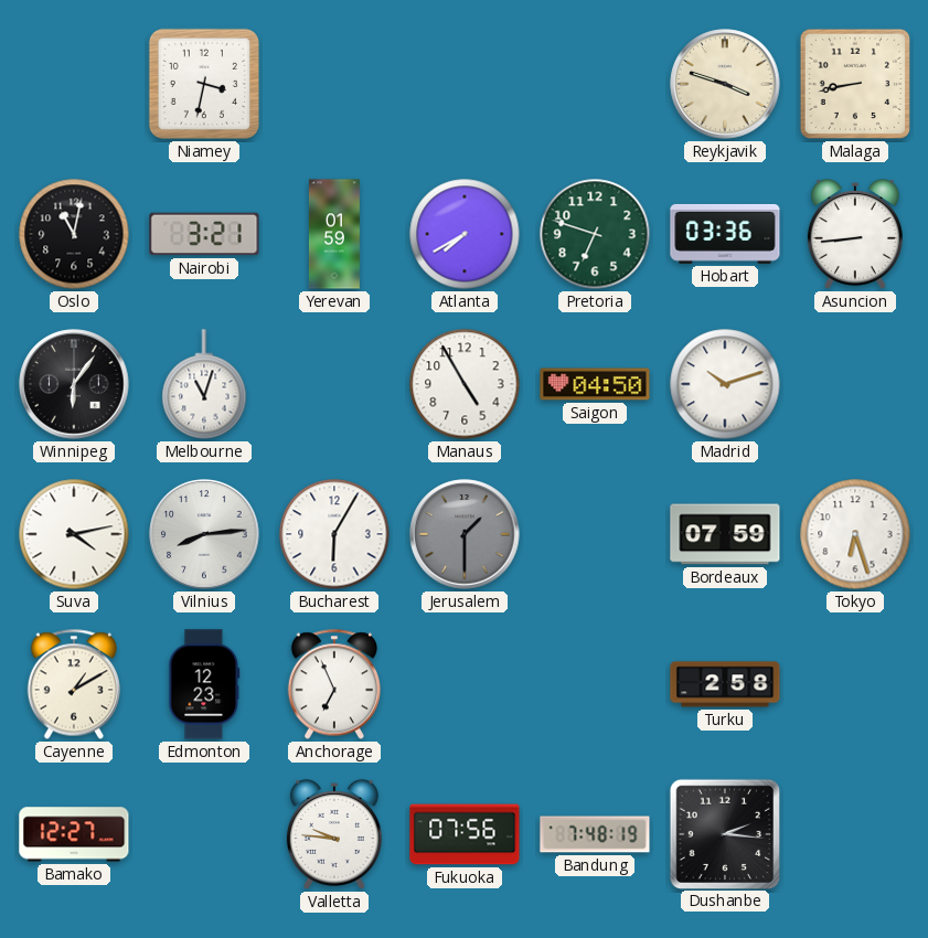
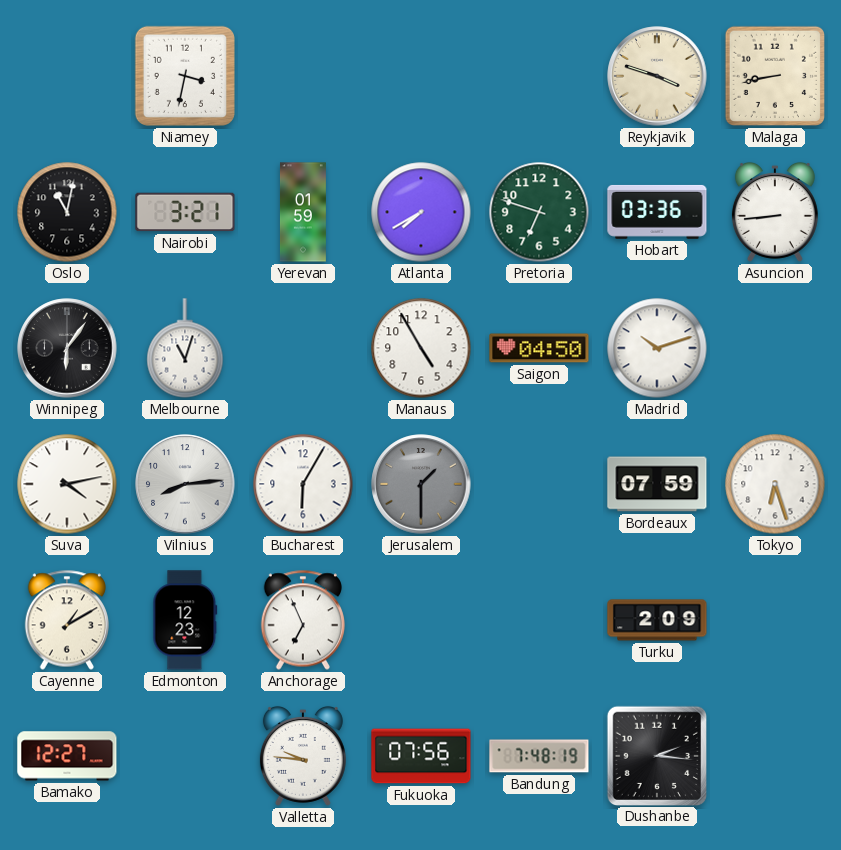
Turku: 2:58 -> 2:09
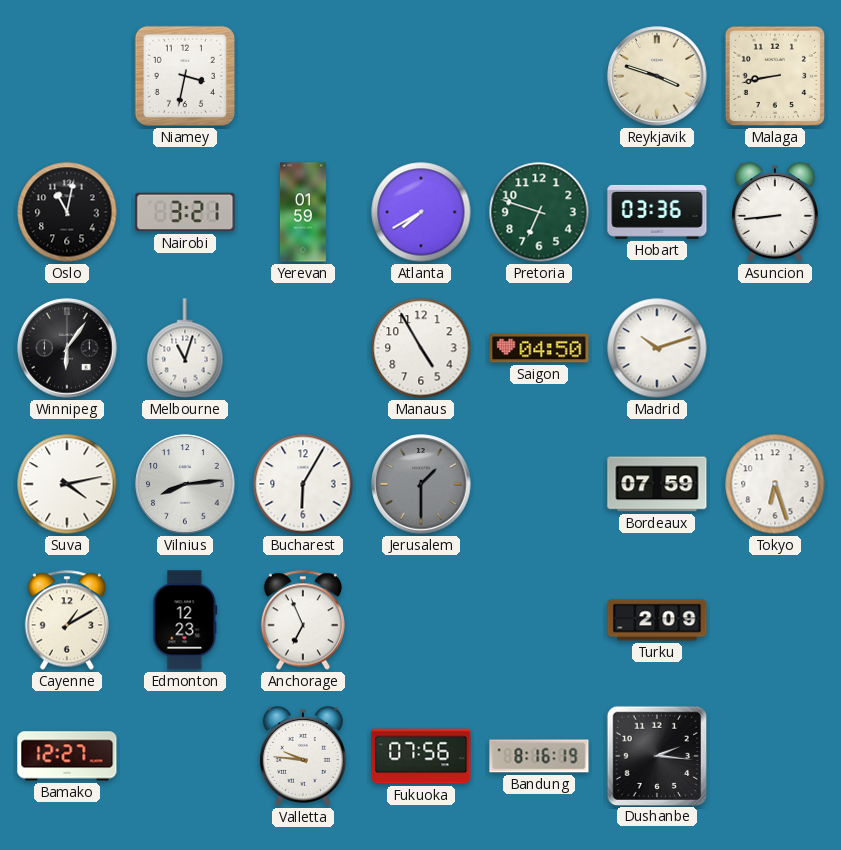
Bandung: 7:48 -> 8:16
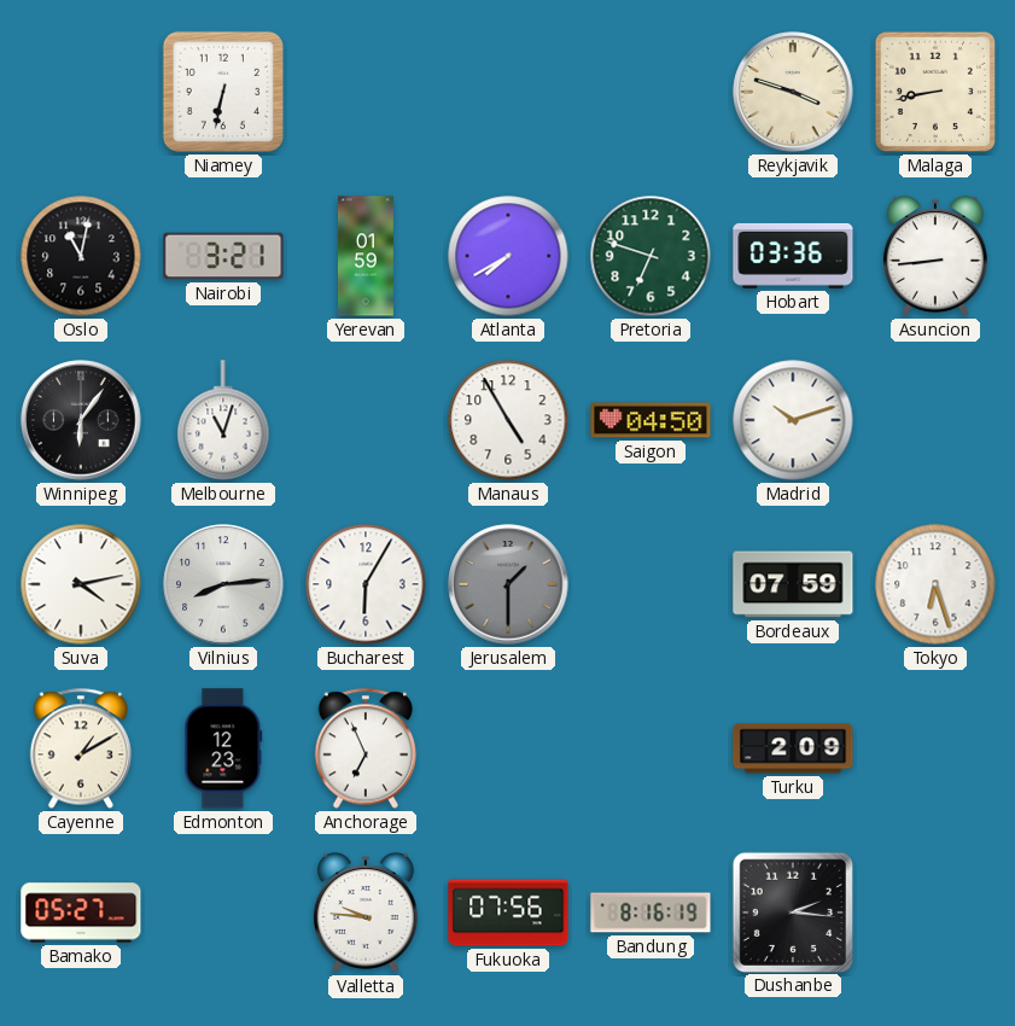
Niamey: 3:32 -> 6:32
Bamako: 12:27 -> 05:27
